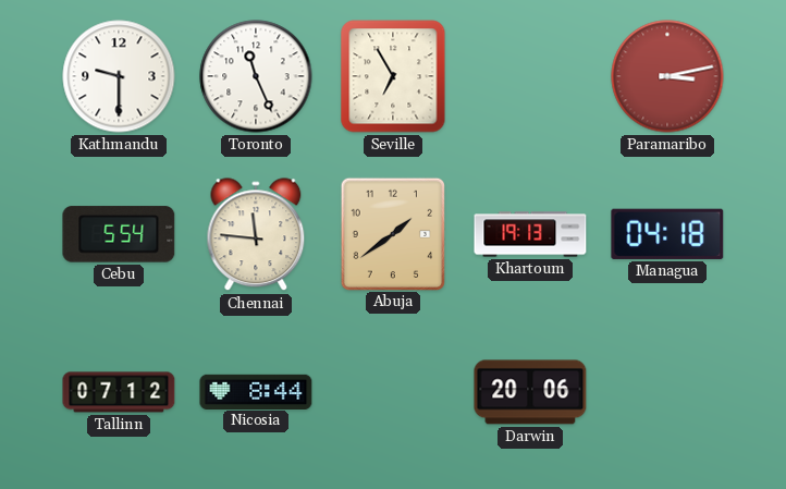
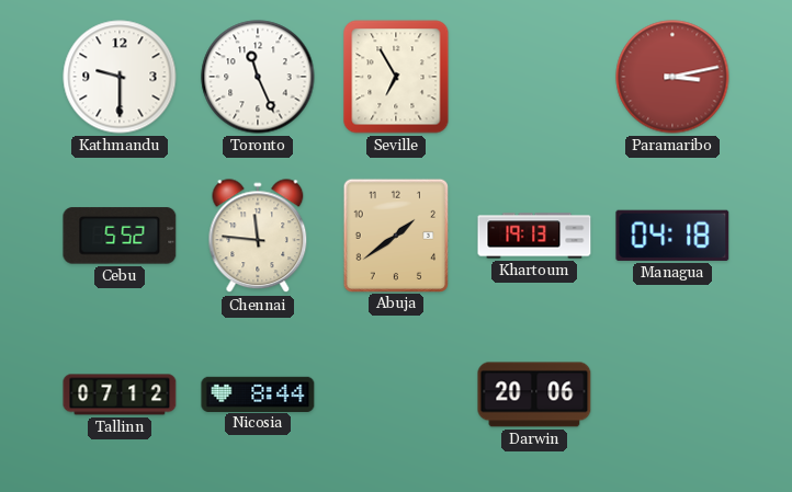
Cebu: 5:54 -> 5:52
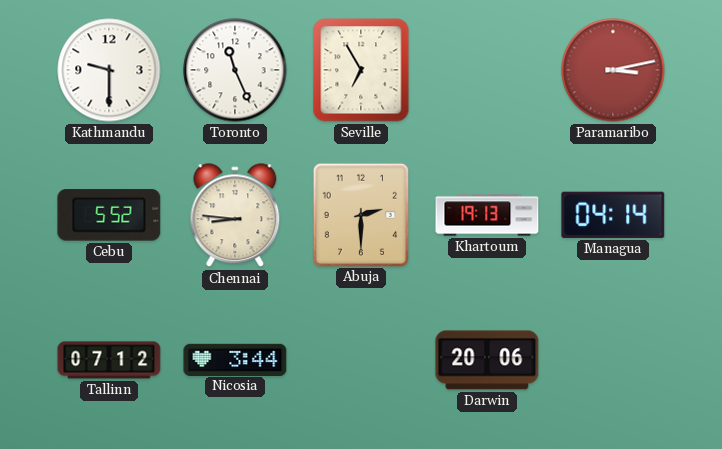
Chennai: 11:46 -> 8:46
Abuja: 1:39 -> 2:30
Managua: 04:18 -> 04:14
Nicosia: 8:44 -> 3:44
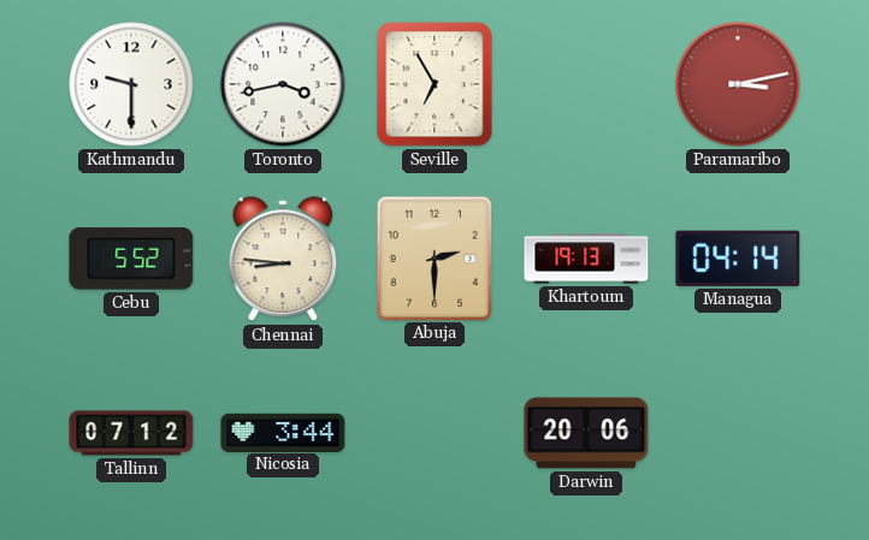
Toronto: 11:26 -> 3:43
